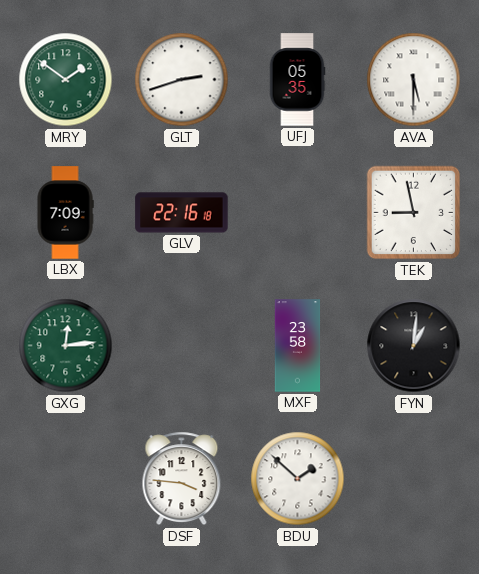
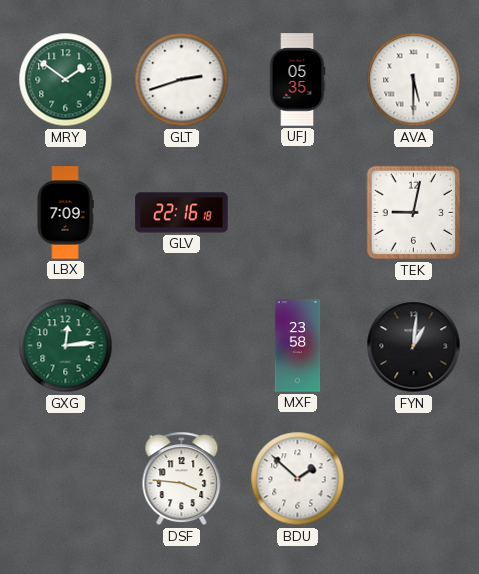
TEK: 8:58 -> 9:02
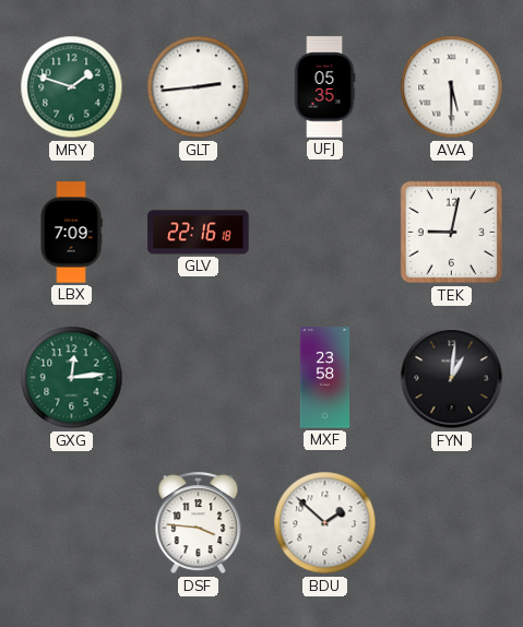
MRY: 1:51 -> 1:48
GLT: 2:42 -> 2:44
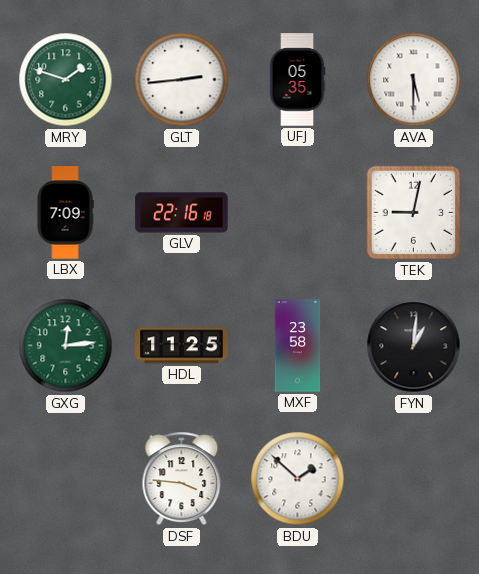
HDL: none -> 11:25
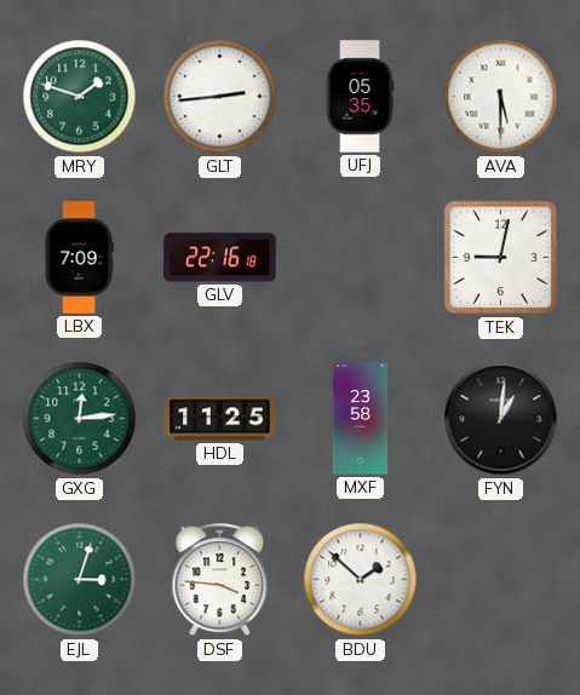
EJL: none -> 3:03
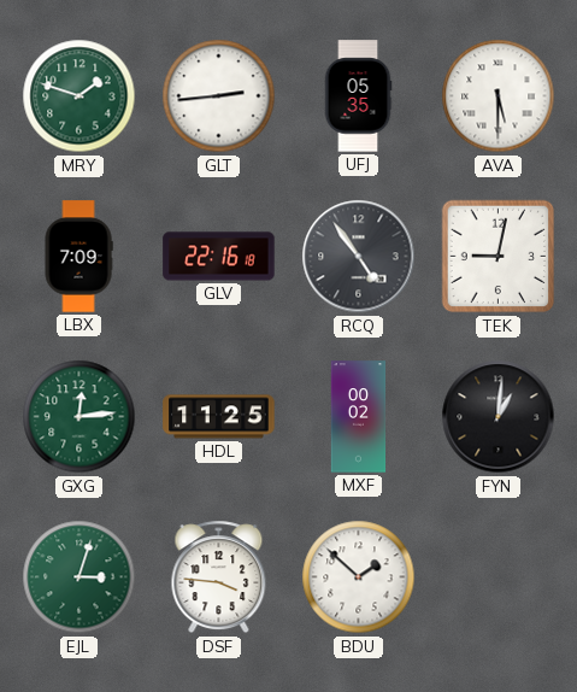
RCQ: none -> 4:54
MXF: 23:58 -> 00:02
